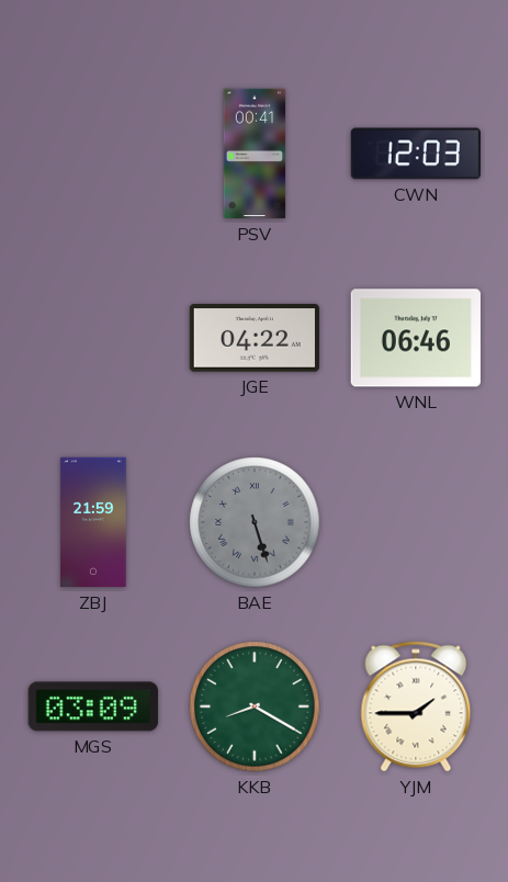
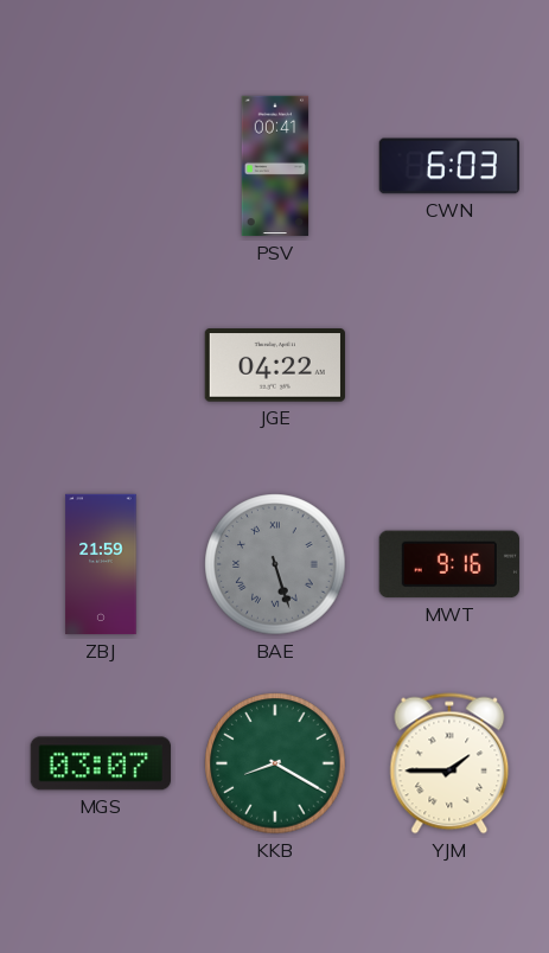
CWN: 12:03 -> 6:03
WNL: 06:46 -> none
MWT: none -> 9:16
MGS: 03:09 -> 03:07
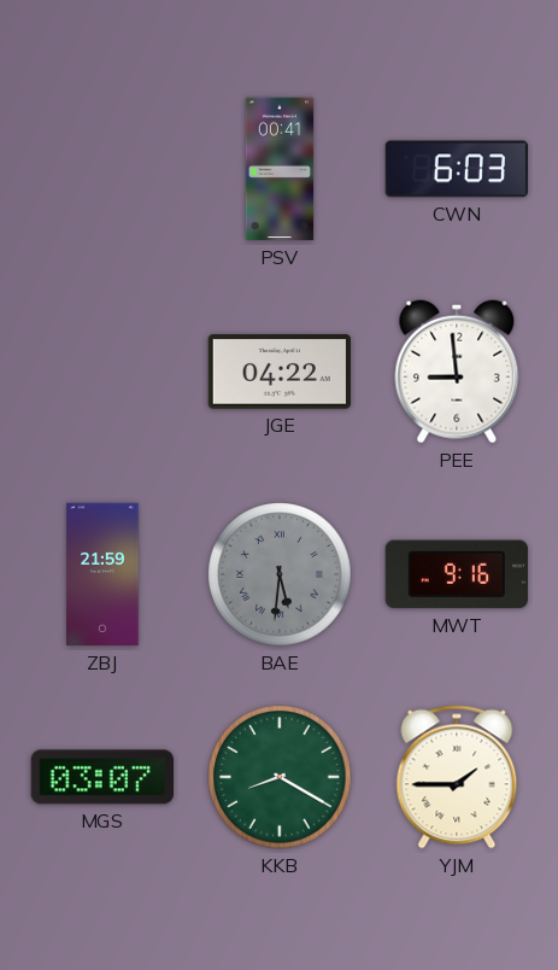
PEE: none -> 8:59
BAE: 5:27 -> 5:31
